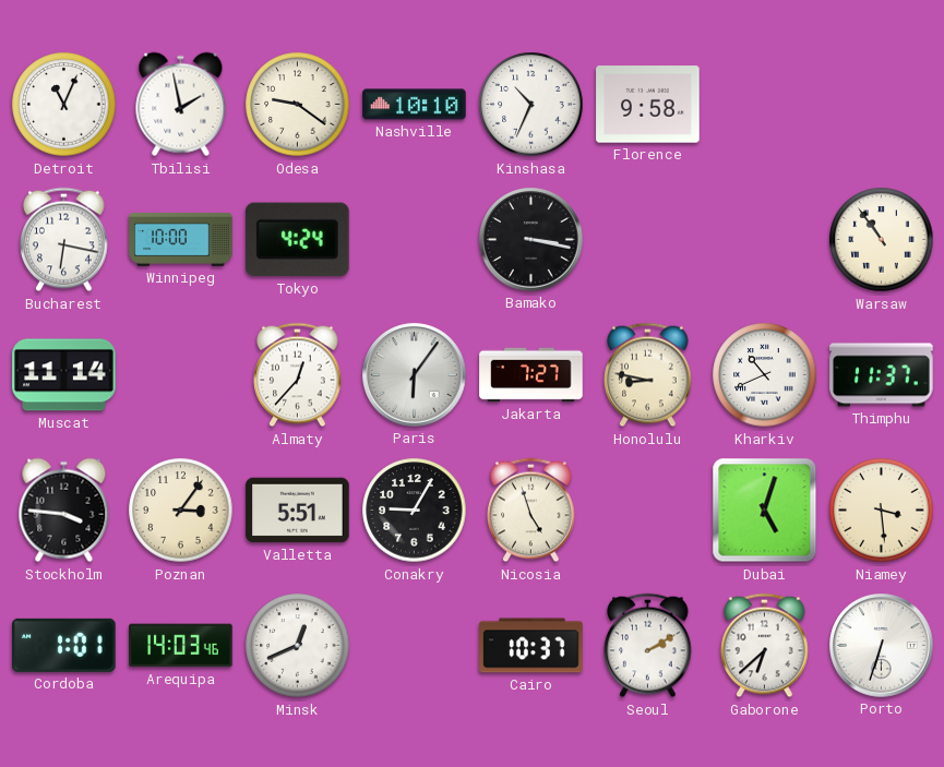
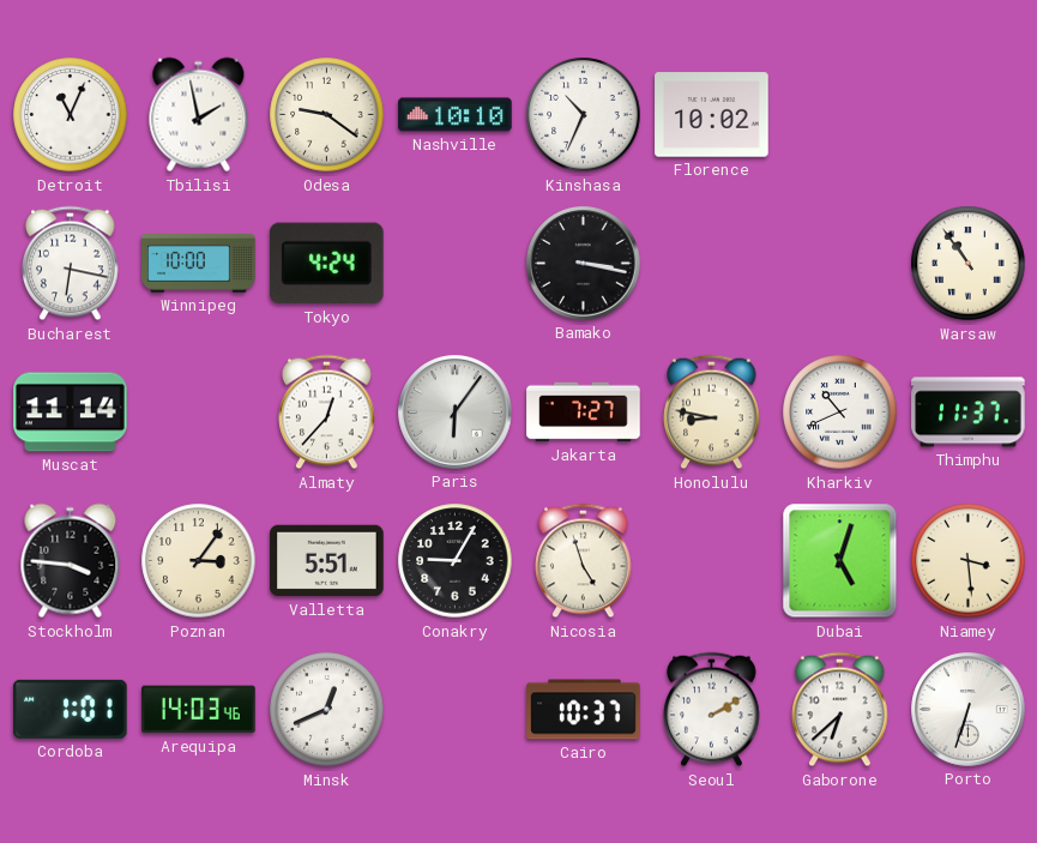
Florence: 9:58 -> 10:02
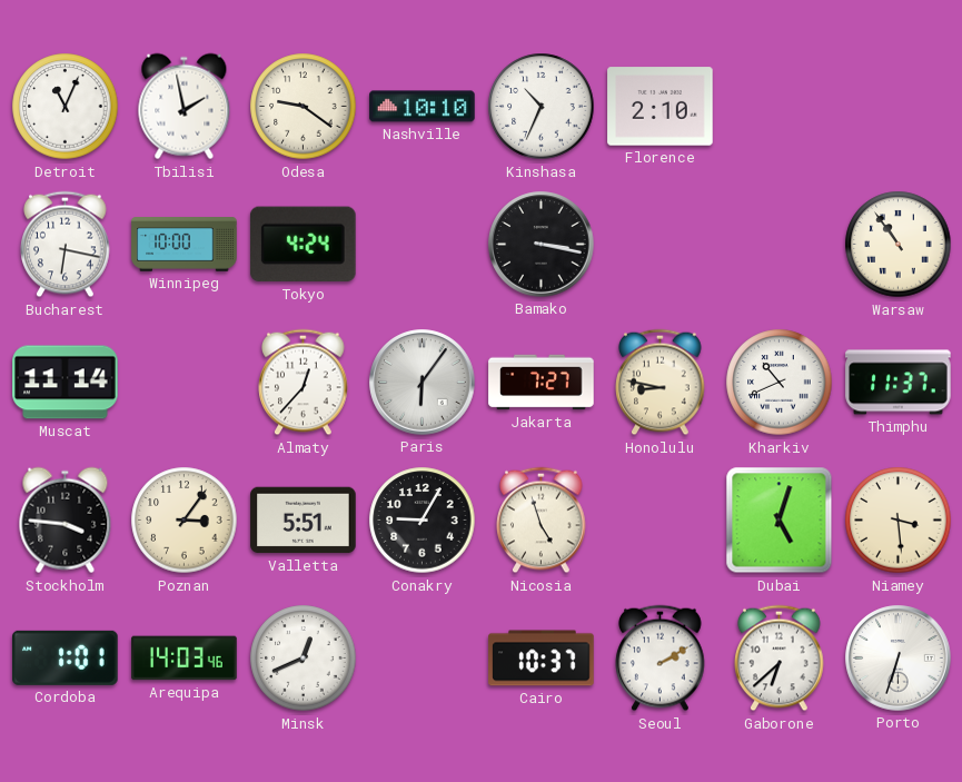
Florence: 10:02 -> 2:10
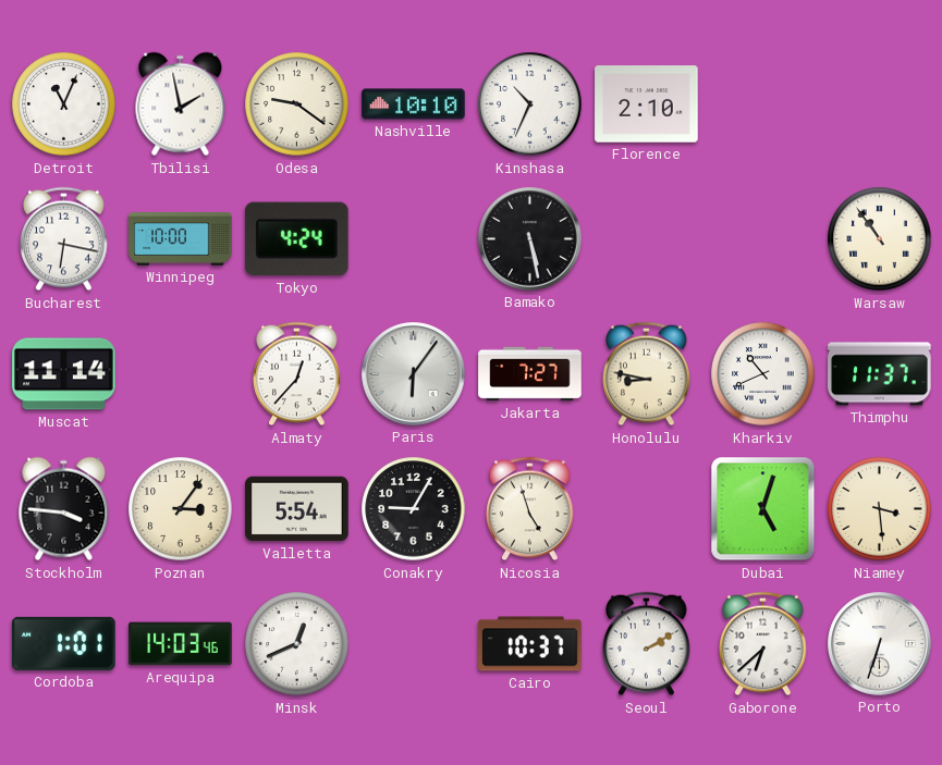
Bamako: 3:17 -> 5:28
Valletta: 5:51 -> 5:54
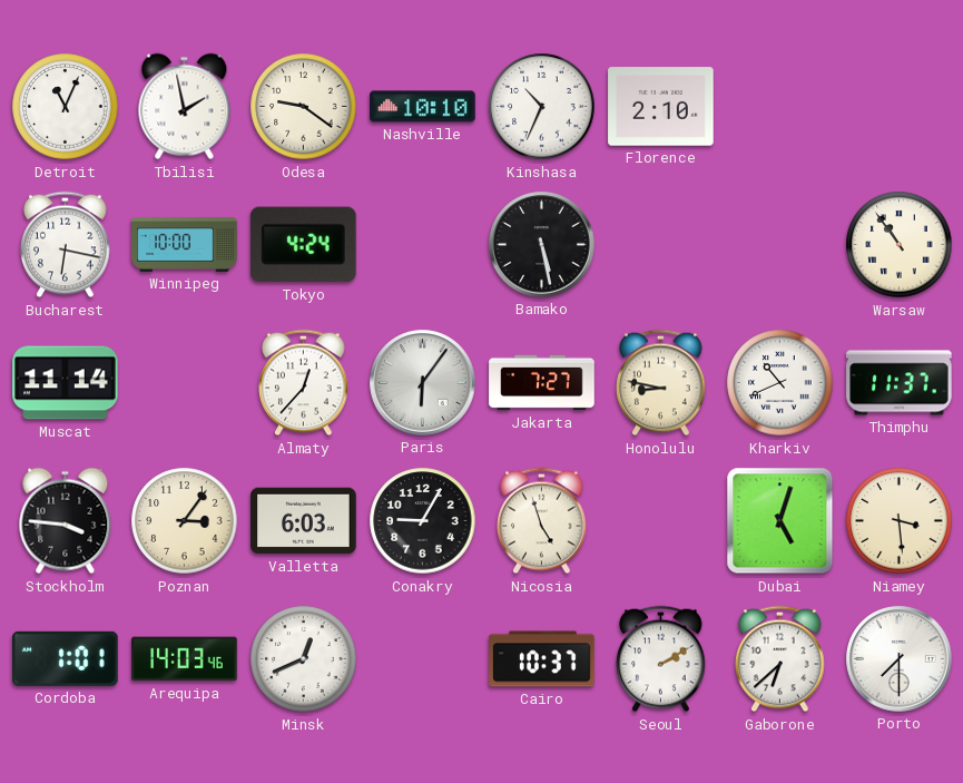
Valletta: 5:54 -> 6:03
Porto: 6:33 -> 7:30
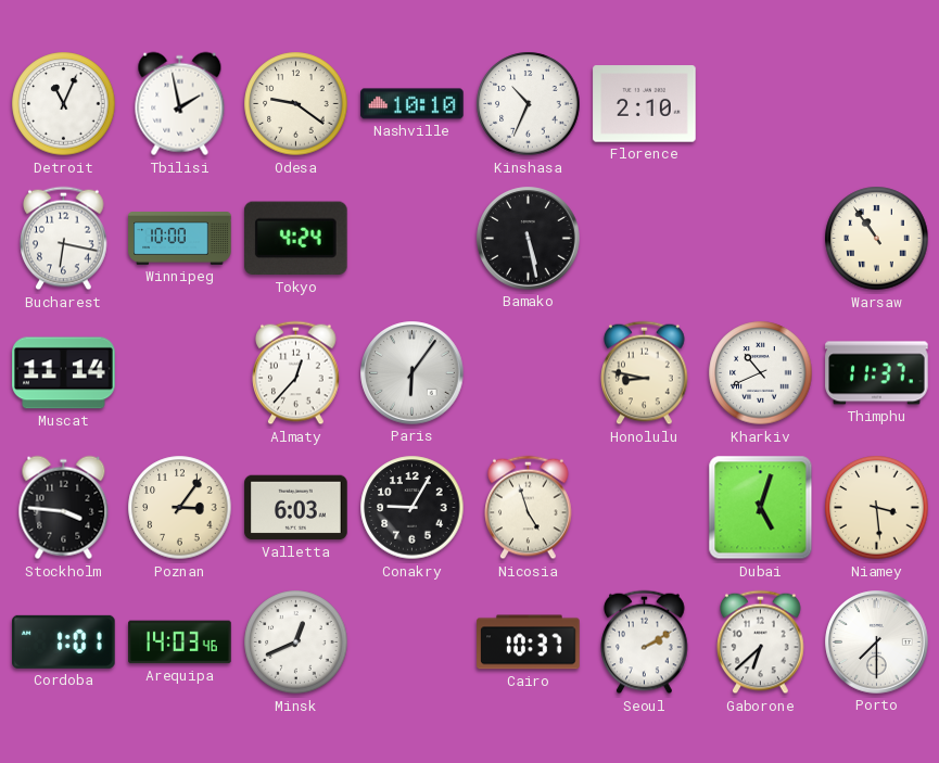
Jakarta: 7:27 -> none
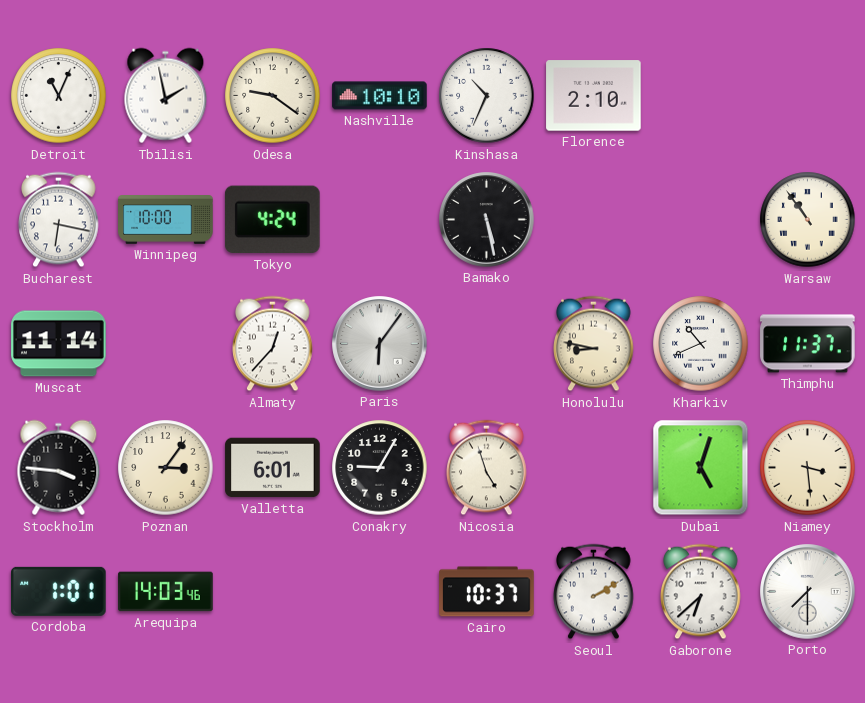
Valletta: 6:03 -> 6:01
Minsk: 12:41 -> none
